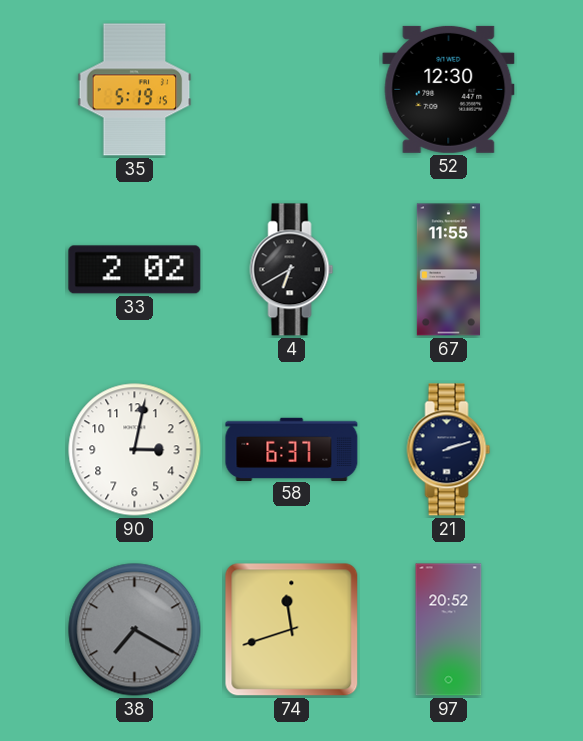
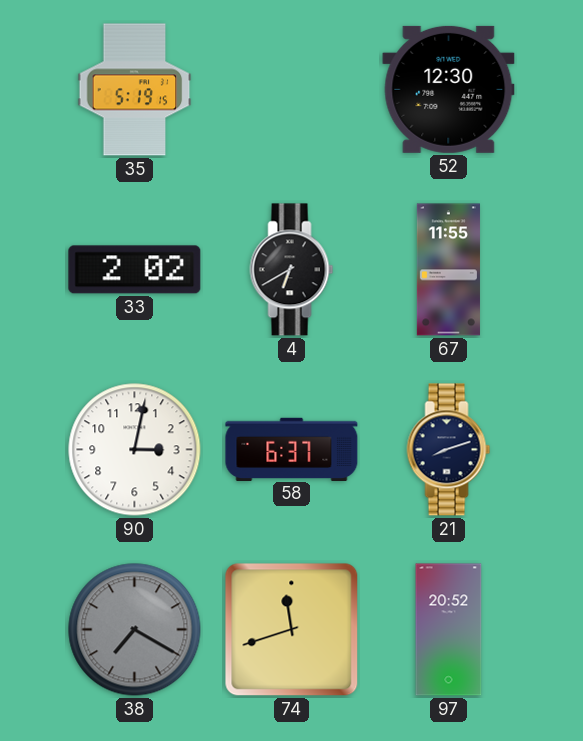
21: 2:12 -> 8:12
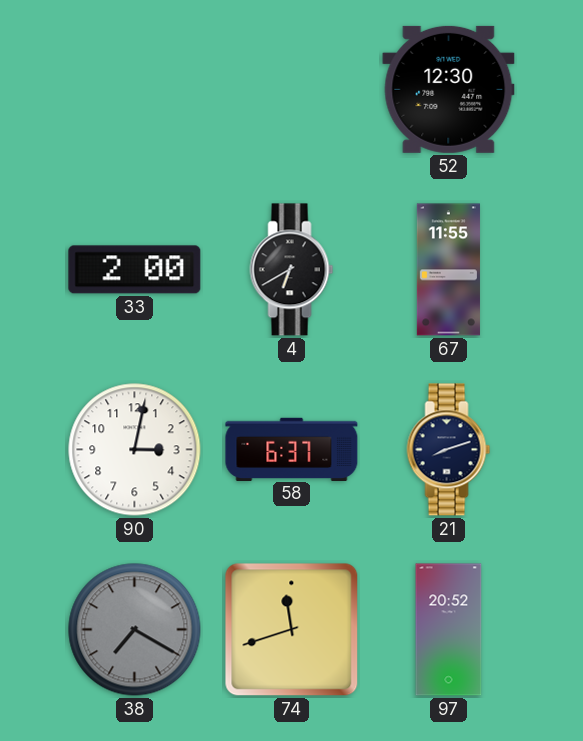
35: 5:19 -> none
33: 2:02 -> 2:00
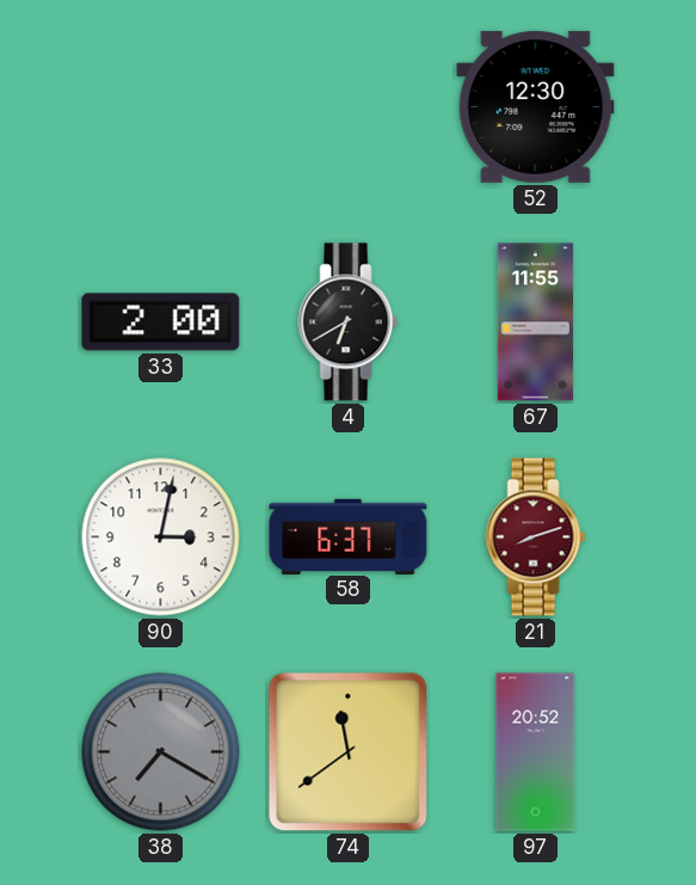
21 dial: navy -> burgundy
74: 11:42 -> 11:39
